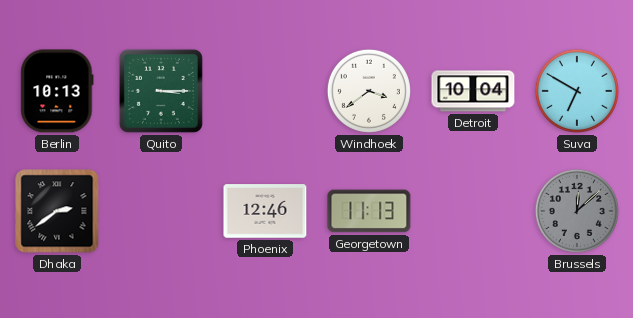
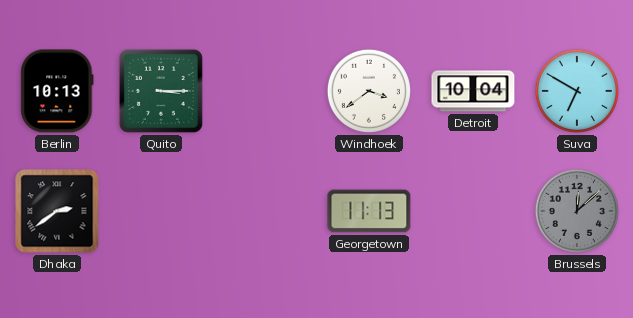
Phoenix: 12:46 -> none
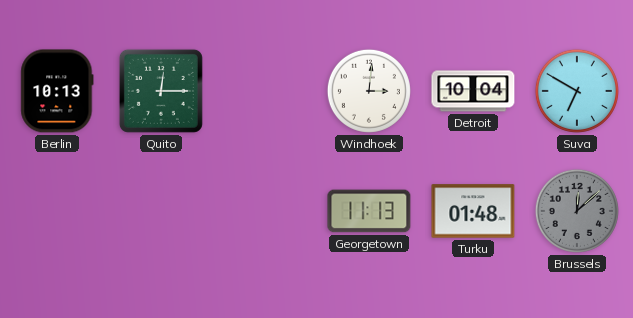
Quito: 3:15 -> 12:15
Windhoek: 3:39 -> 3:01
Dhaka: 2:39 -> none
Turku: none -> 01:48
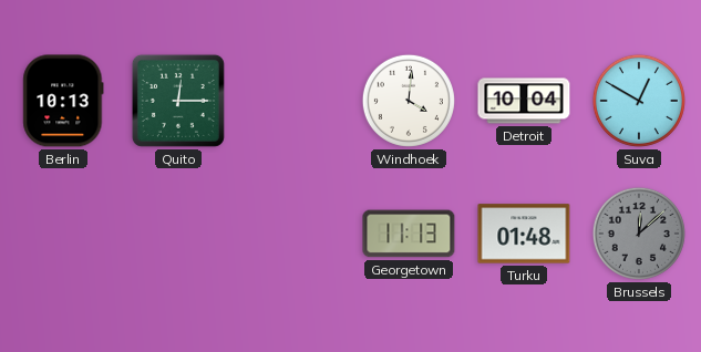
Windhoek: 3:01 -> 4:01
Suva: 6:50 -> 12:50
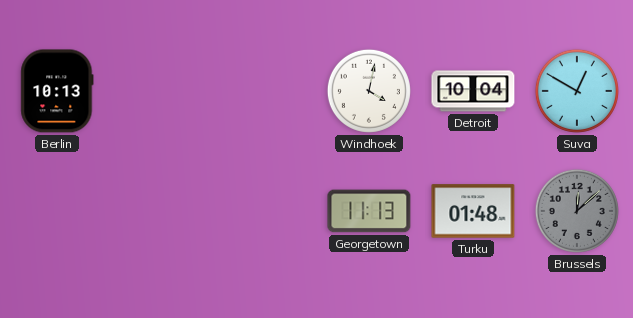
Quito: 12:15 -> none
Windhoek: 4:01 -> 4:02
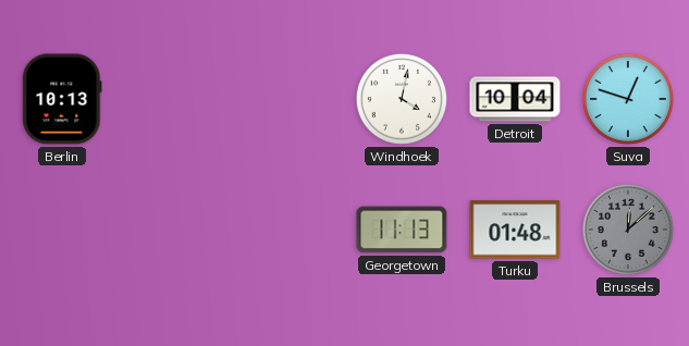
Suva: 12:50 -> 12:48
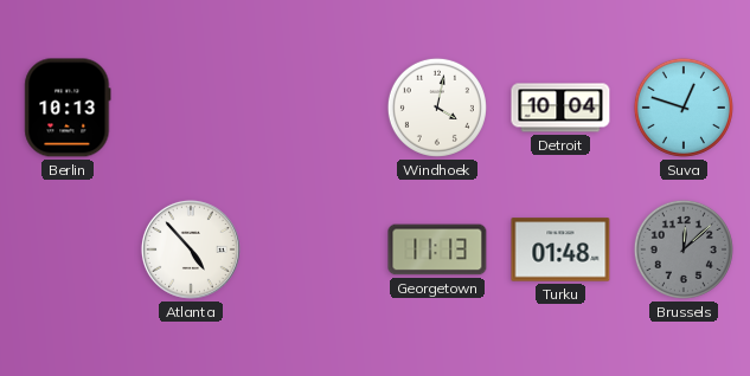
Atlanta: none -> 4:53
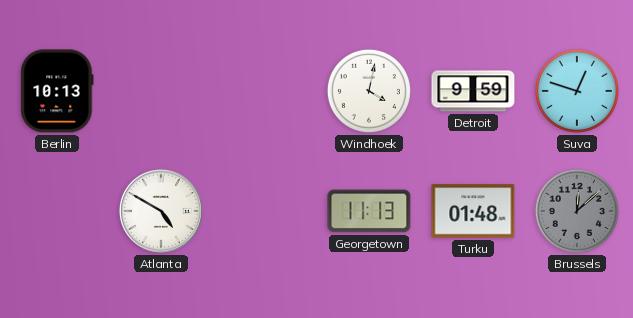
Detroit: 10:04 -> 9:59
Atlanta: 4:53 -> 4:50
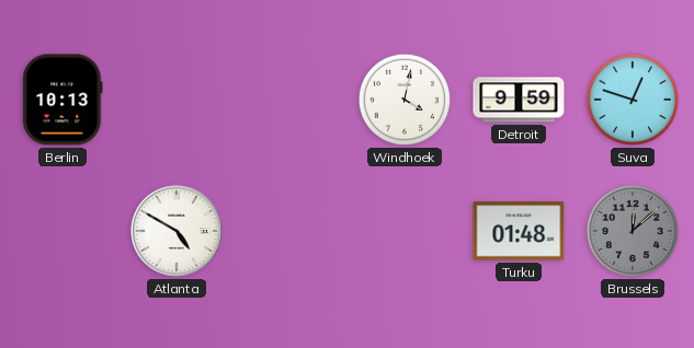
Georgetown: 11:13 -> none
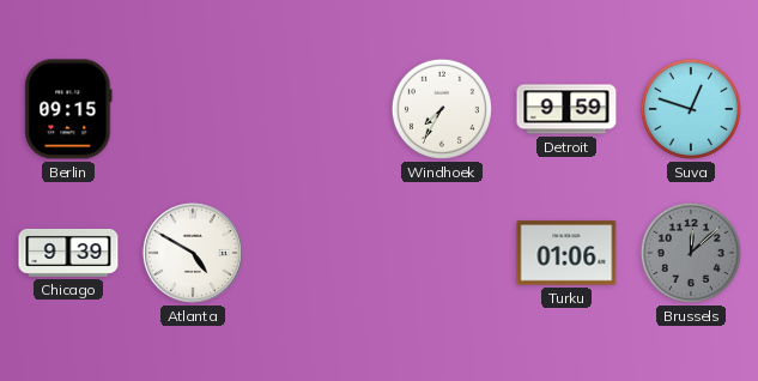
Berlin: 10:13 -> 09:15
Windhoek: 4:02 -> 7:35
Chicago: none -> 9:39
Turku: 01:48 -> 01:06
